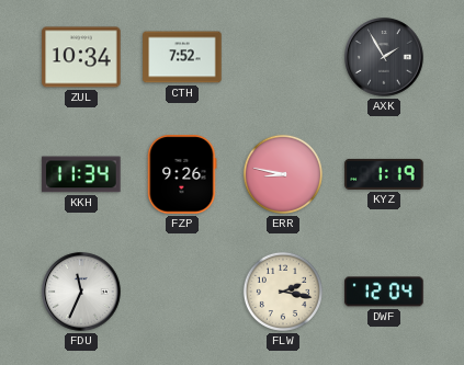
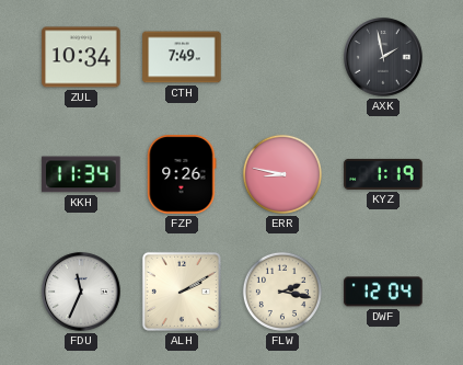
CTH: 7:52 -> 7:49
AXK: 1:55 -> 1:58
ALH: none -> 2:10
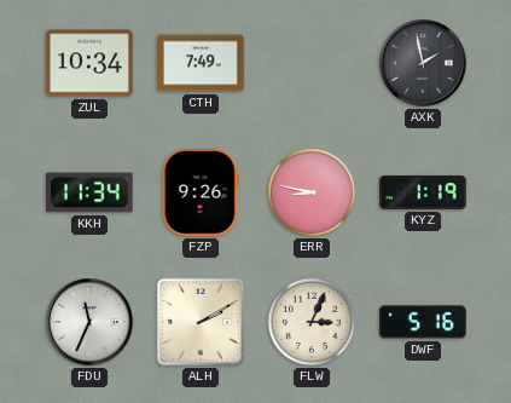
FLW: 2:17 -> 3:04
DWF: 12:04 -> 5:16
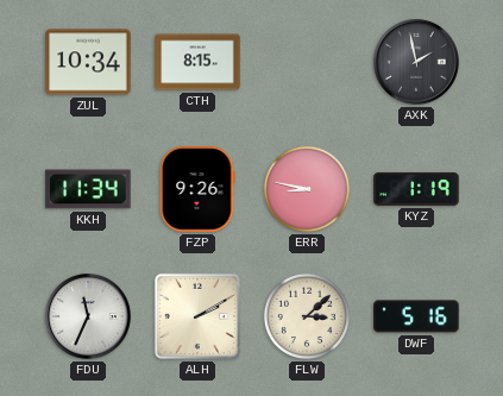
CTH: 7:49 -> 8:15
FLW: 3:04 -> 3:08
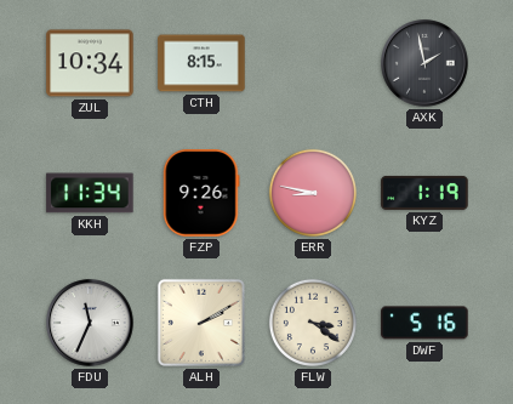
FLW: 3:08 -> 3:21
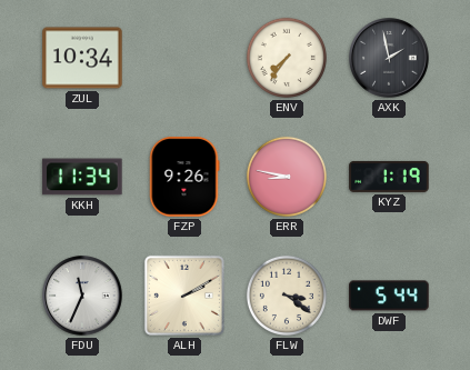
CTH: 8:15 -> none
ENV: none -> 7:36
DWF: 5:16 -> 5:44
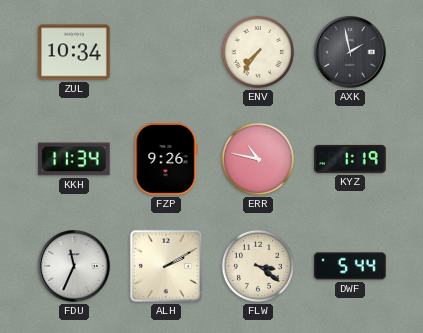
ERR: 8:47 -> 10:47
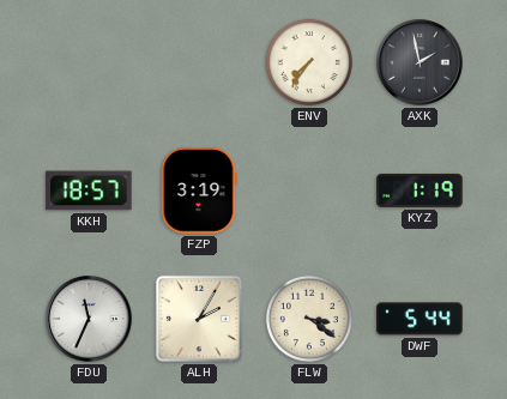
ZUL: 10:34 -> none
KKH: 11:34 -> 18:57
FZP: 9:26 -> 3:19
ERR: 10:47 -> none
ALH: 2:10 -> 2:05
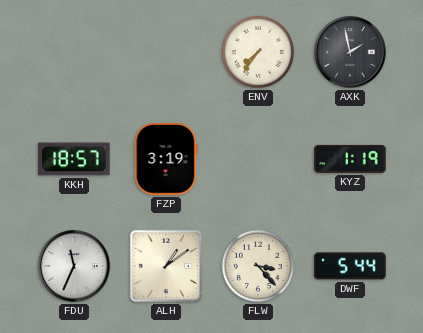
ALH: 2:05 -> 1:09
FLW: 3:21 -> 3:23
